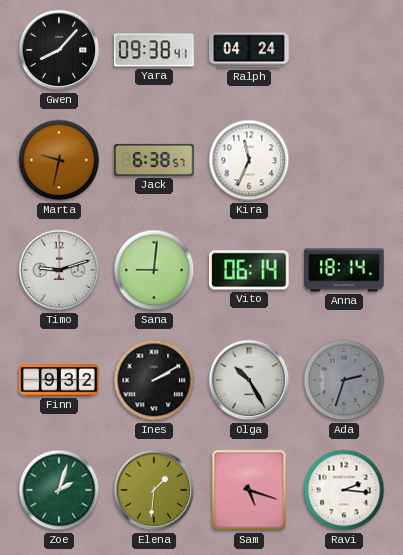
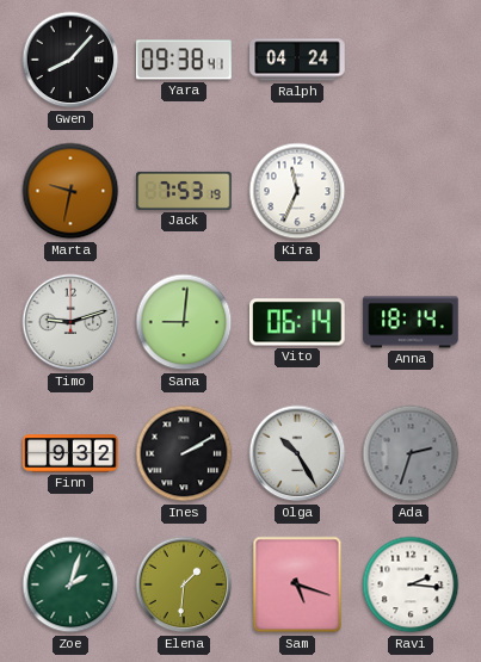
Jack: 6:38 -> 7:53
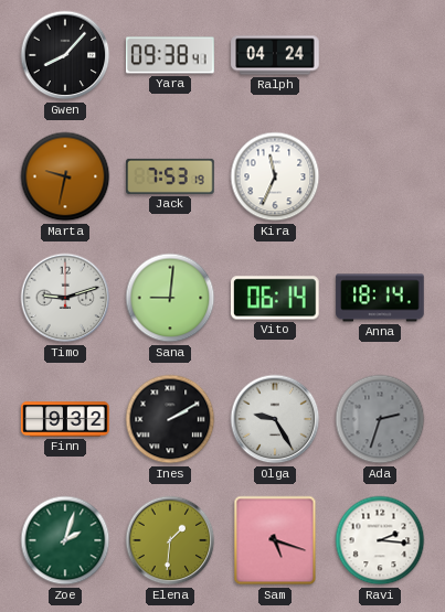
Olga: 10:25 -> 9:25
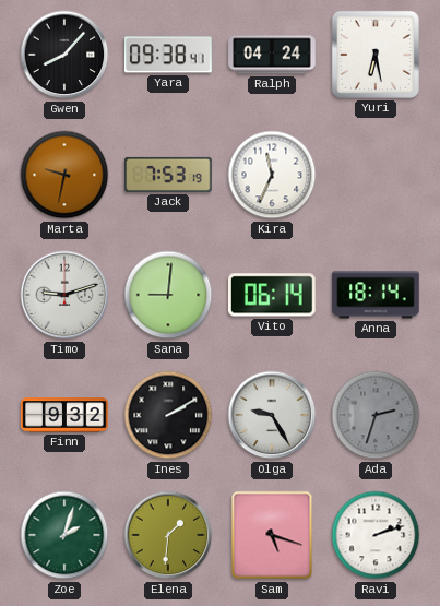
Yuri: none -> 6:28
Ravi: 2:16 -> 2:12
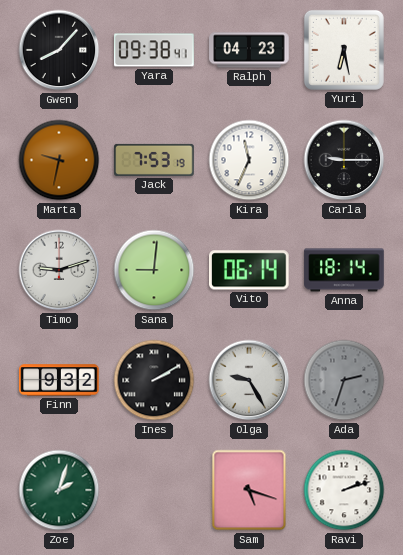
Ralph: 04:24 -> 04:23
Carla: none -> 9:15
Elena: 1:31 -> none
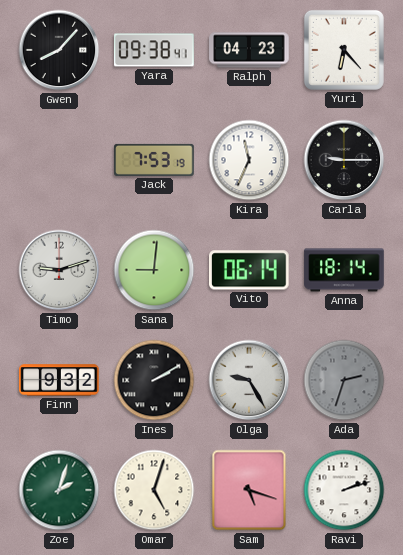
Yuri: 6:28 -> 6:23
Marta: 9:32 -> none
Omar: none -> 5:03
